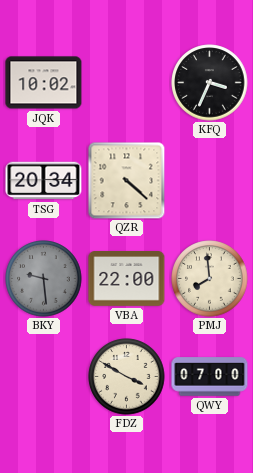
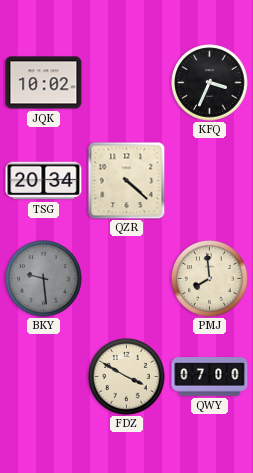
VBA: 22:00 -> none
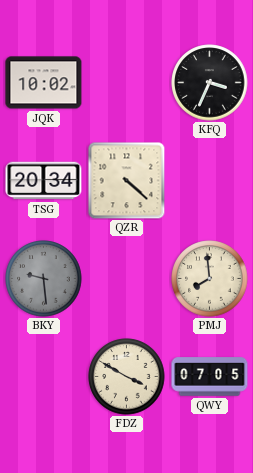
QWY: 07:00 -> 07:05
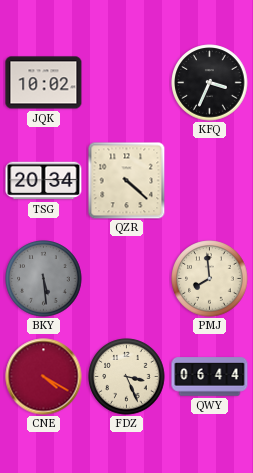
BKY: 9:29 -> 5:29
CNE: none -> 4:20
FDZ: 3:50 -> 3:26
QWY: 07:05 -> 06:44
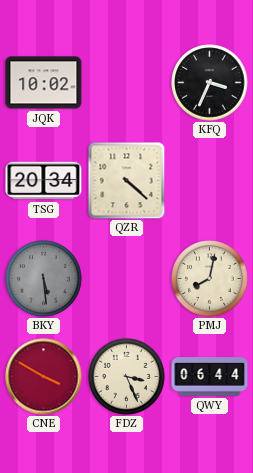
PMJ: 7:59 -> 8:02
CNE: 4:20 -> 3:50
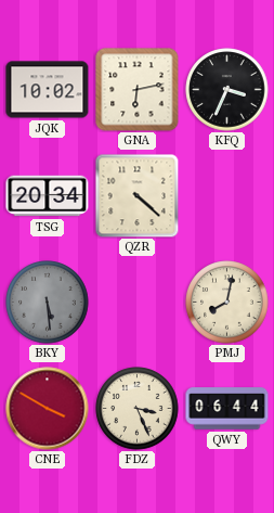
GNA: none -> 6:13
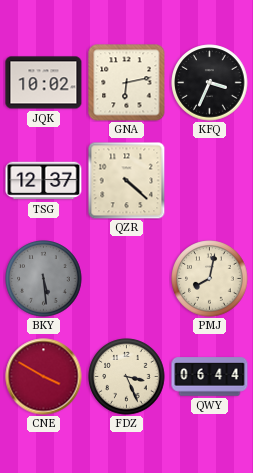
TSG: 20:34 -> 12:37
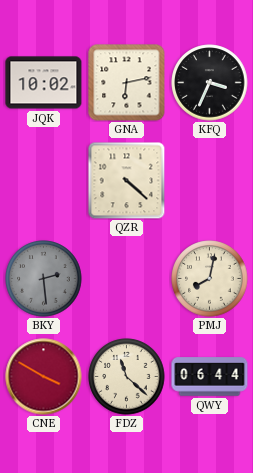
TSG: 12:37 -> none
BKY: 5:29 -> 2:29
FDZ: 3:26 -> 11:22
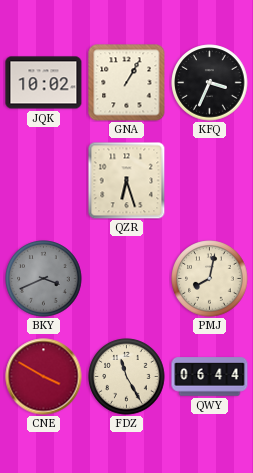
GNA: 6:13 -> 1:05
QZR: 4:22 -> 6:27
BKY: 2:29 -> 3:41
FDZ: 11:22 -> 11:25
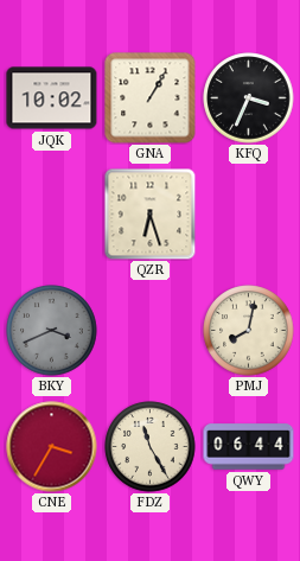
CNE: 3:50 -> 3:35
